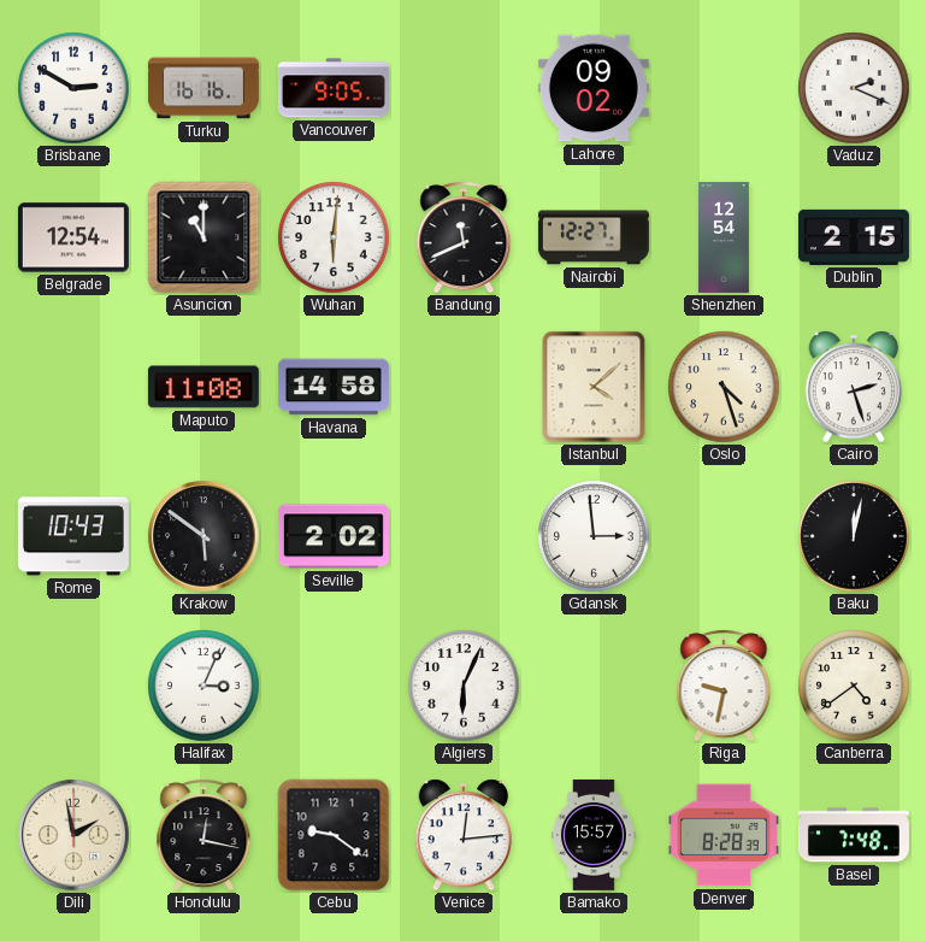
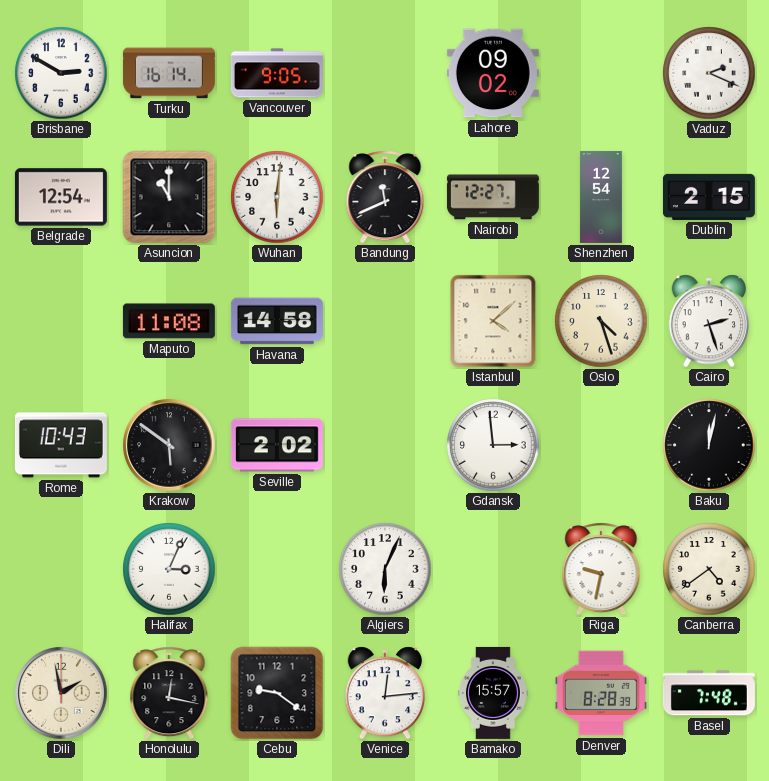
Turku: 16:16 -> 16:14
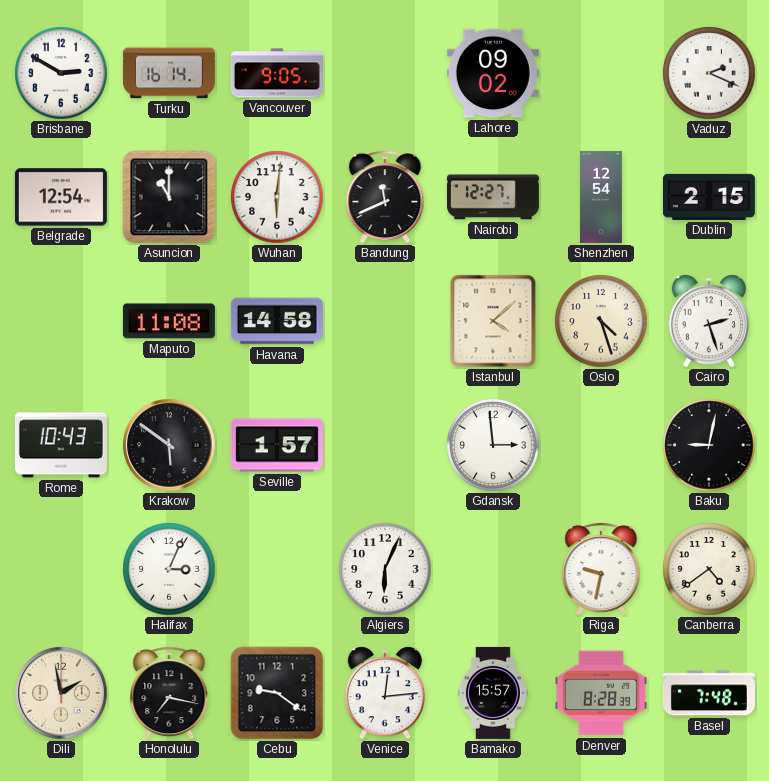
Seville: 2:02 -> 1:57
Baku: 12:02 -> 9:02
Honolulu: 12:17 -> 7:17
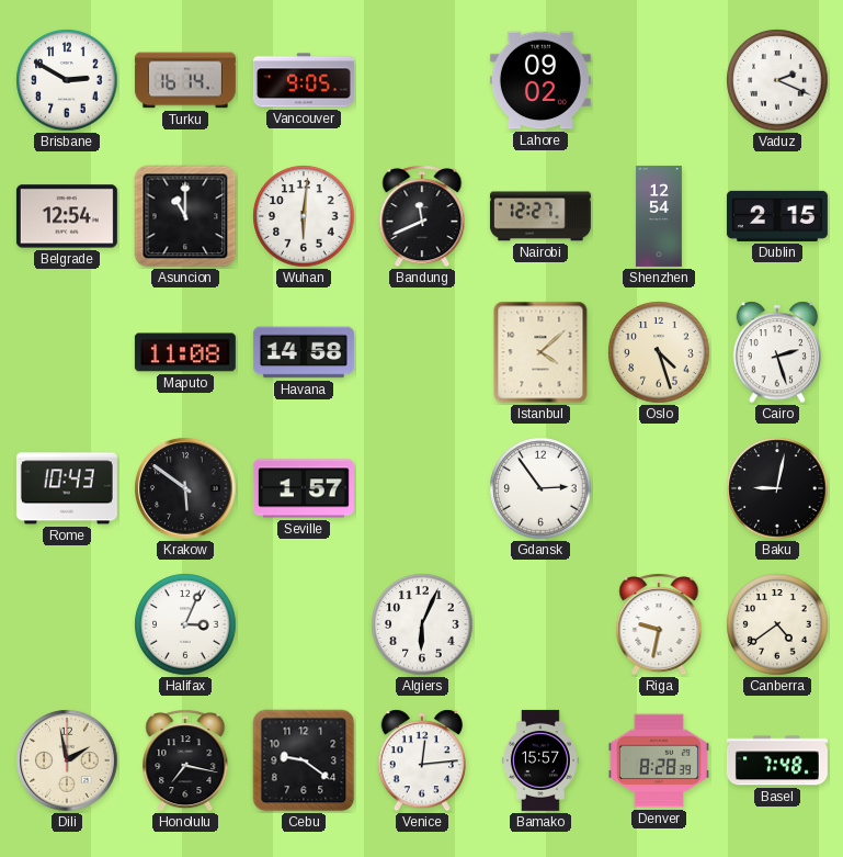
Gdansk: 2:59 -> 2:54
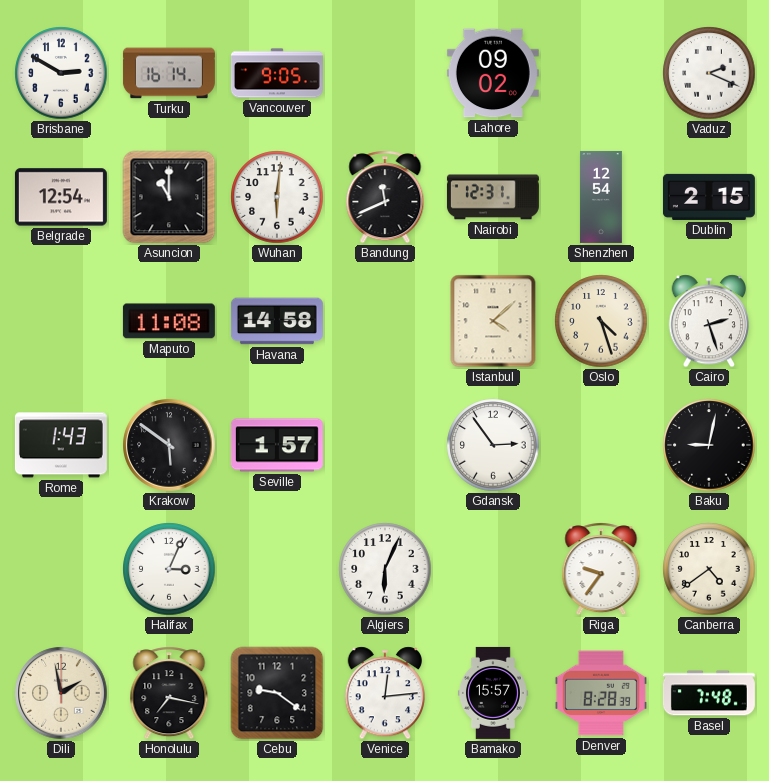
Nairobi: 12:27 -> 12:31
Rome: 10:43 -> 1:43
Riga: 9:32 -> 9:36
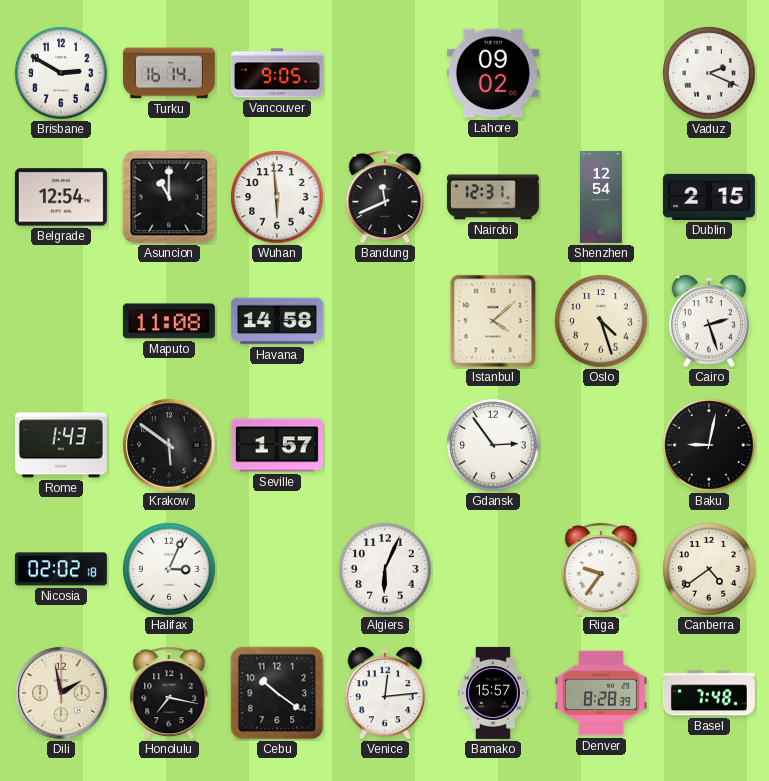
Wuhan: 6:01 -> 5:59
Nicosia: none -> 02:02
Cebu: 9:21 -> 10:21
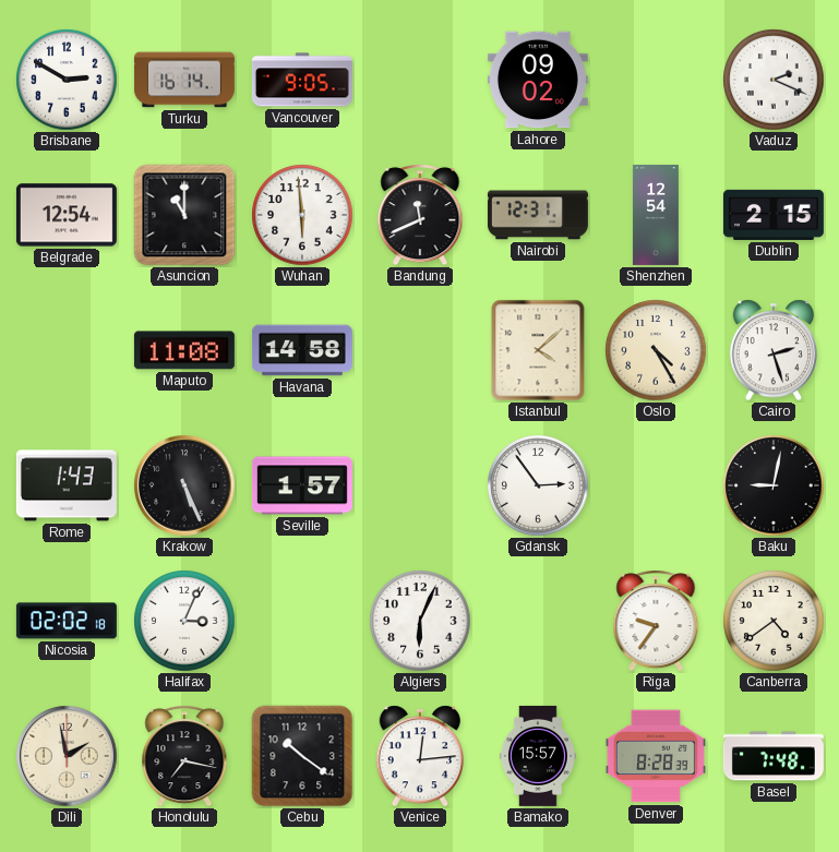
Oslo: 4:27 -> 4:25
Krakow: 5:51 -> 5:26
